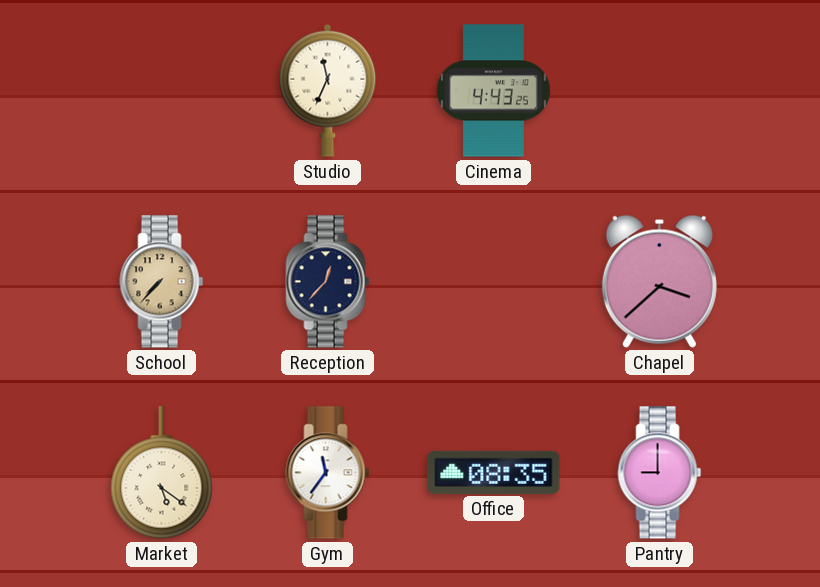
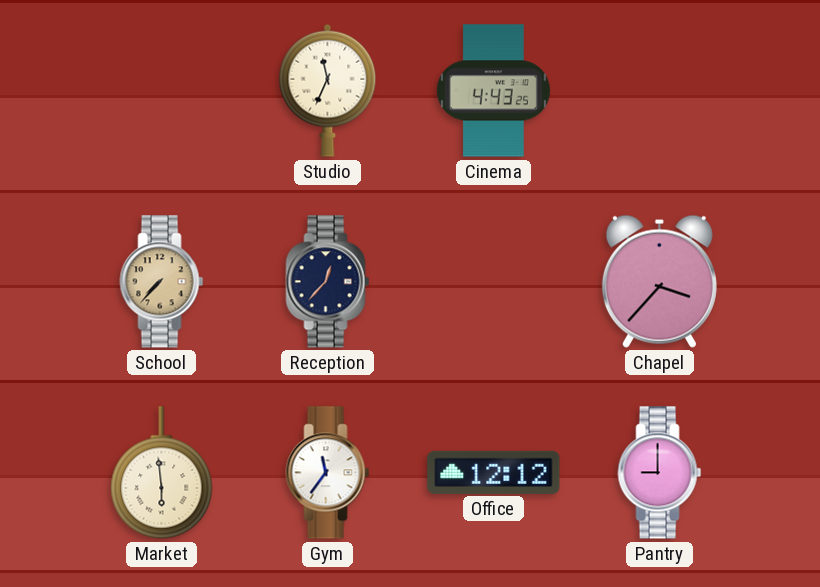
Chapel: 3:38 -> 3:37
Market: 5:21 -> 5:59
Office: 08:35 -> 12:12
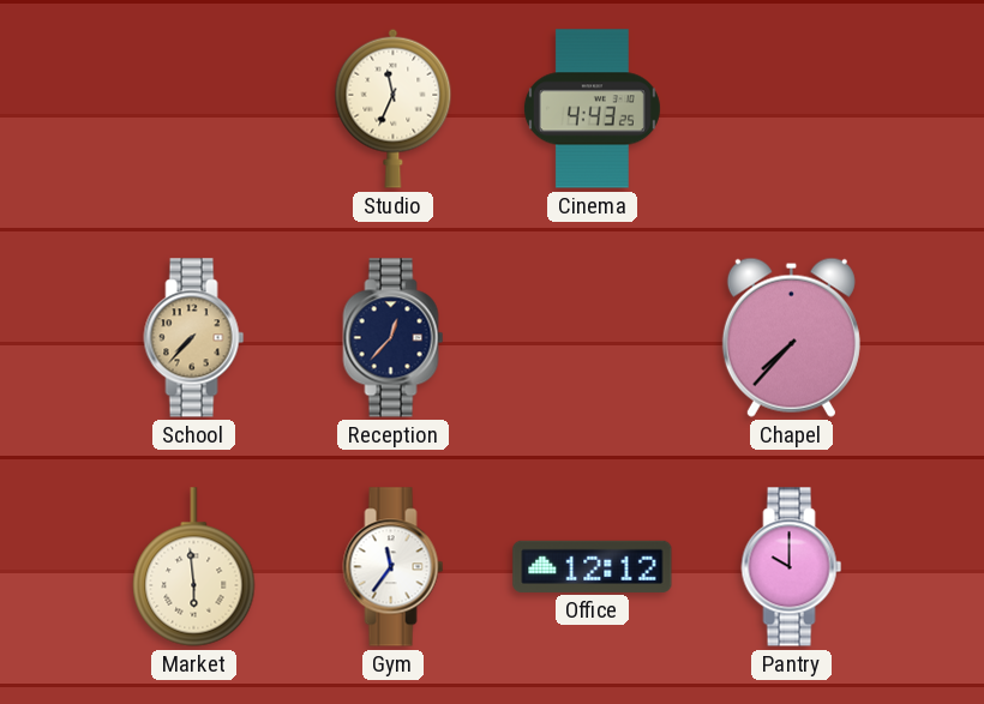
Chapel: 3:37 -> 7:37
Pantry: 9:00 -> 10:00
